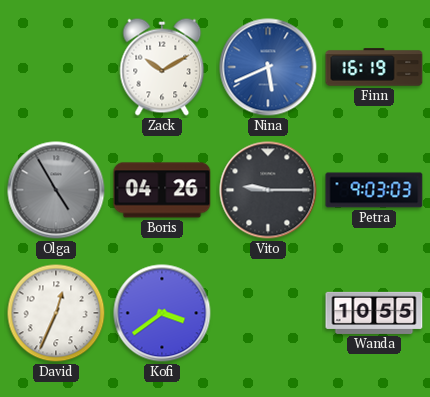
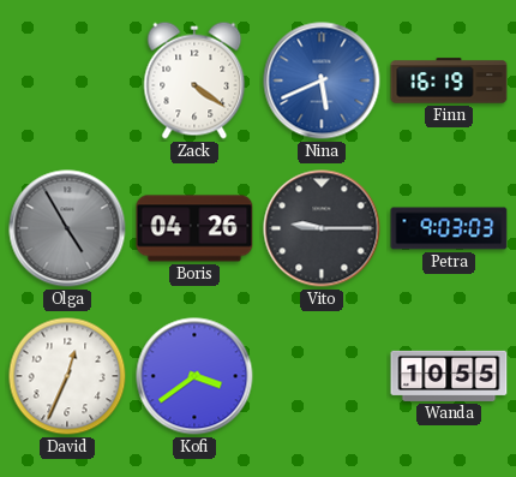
Zack: 10:10 -> 4:21
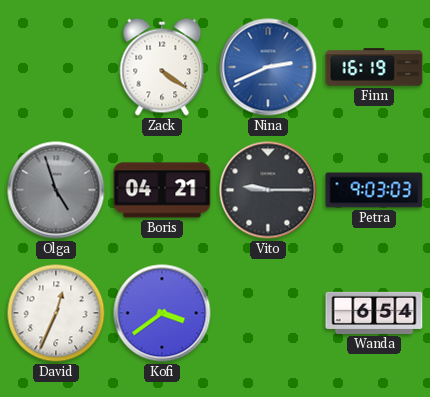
Nina: 5:41 -> 2:41
Olga: 4:55 -> 4:57
Boris: 04:26 -> 04:21
Wanda: 10:55 -> 6:54
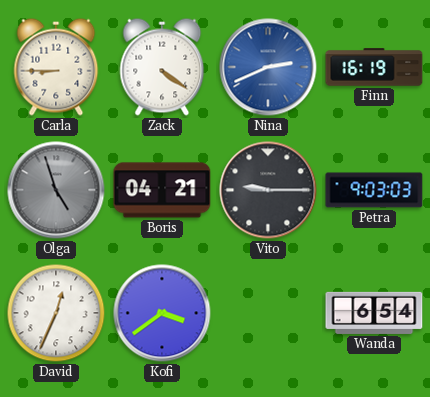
Carla: none -> 8:45
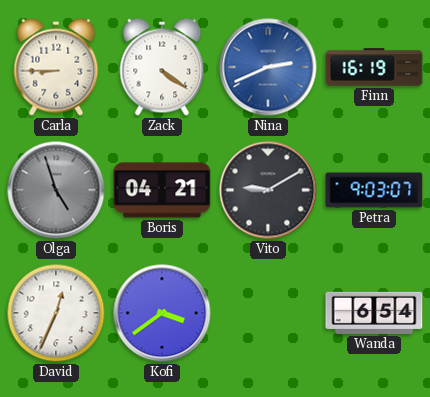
Vito: 9:15 -> 9:10
Petra: 9:03:03 -> 9:03:07
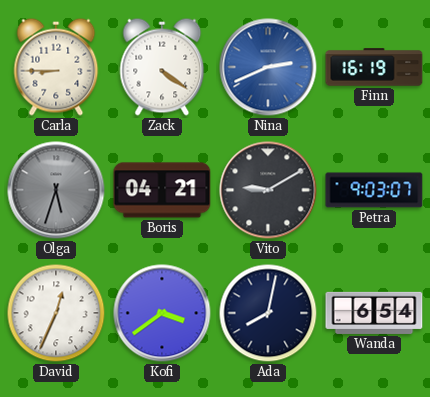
Olga: 4:57 -> 5:33
Ada: none -> 8:02
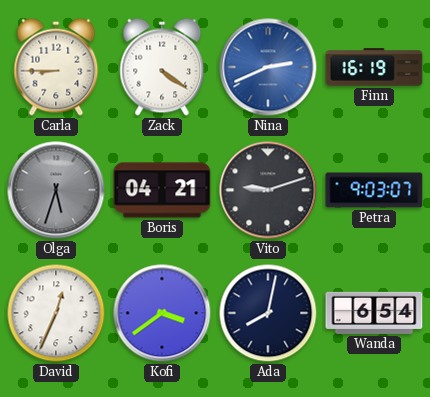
Vito: 9:10 -> 9:12
